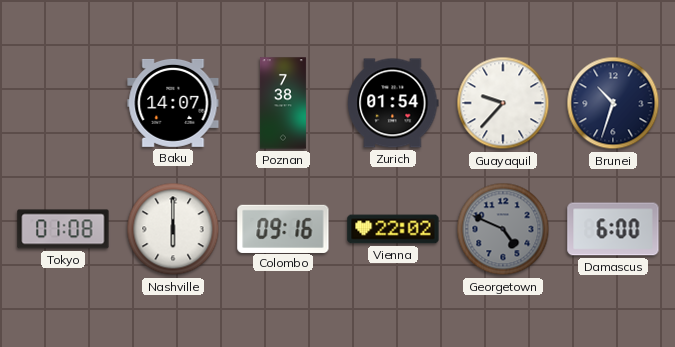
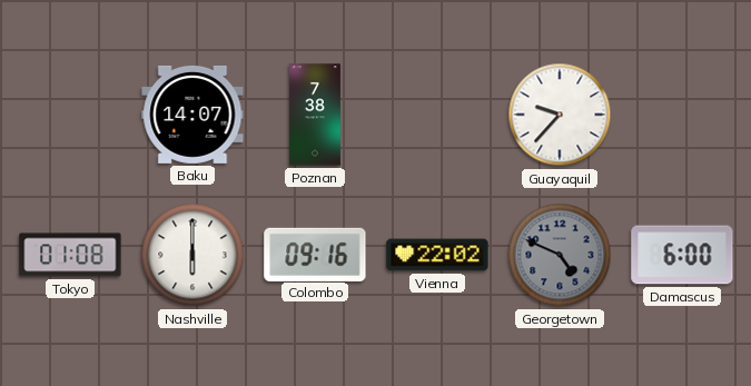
Zurich: 01:54 -> none
Brunei: 10:33 -> none
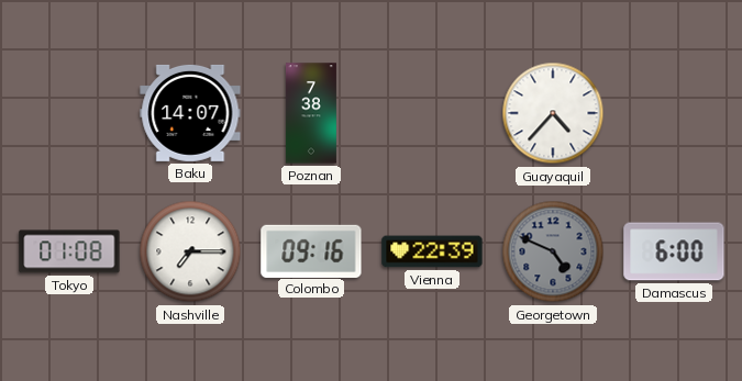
Guayaquil: 9:37 -> 4:37
Nashville: 6:00 -> 7:15
Vienna: 22:02 -> 22:39
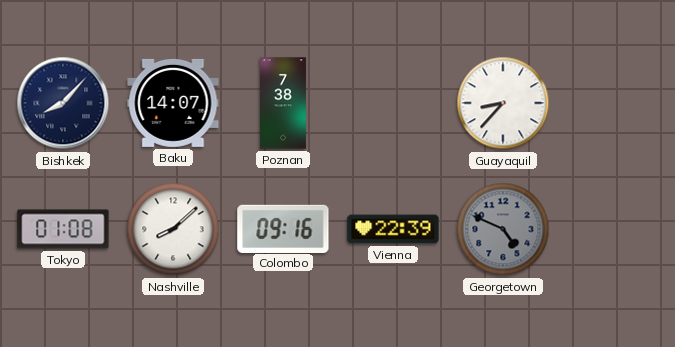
Bishkek: none -> 8:07
Guayaquil: 4:37 -> 8:37
Nashville: 7:15 -> 8:08
Damascus: 6:00 -> none
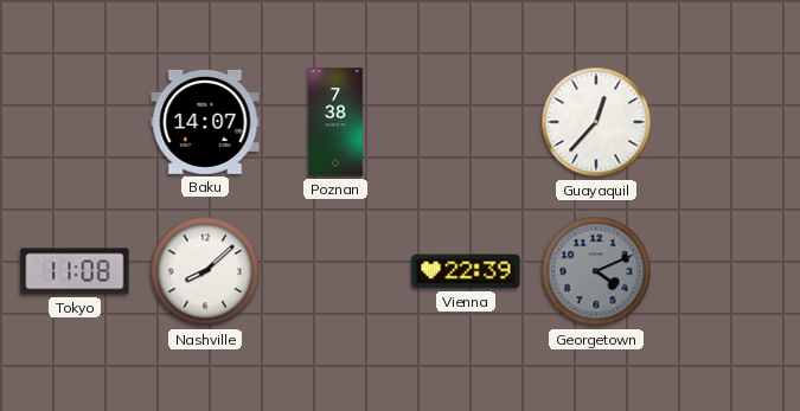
Bishkek: 8:07 -> none
Guayaquil: 8:37 -> 12:37
Tokyo: 01:08 -> 11:08
Colombo: 09:16 -> none
Georgetown: 4:49 -> 4:11
